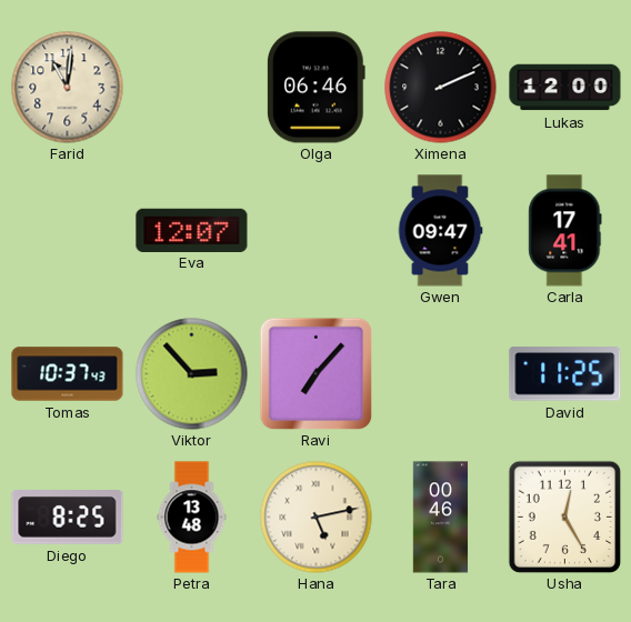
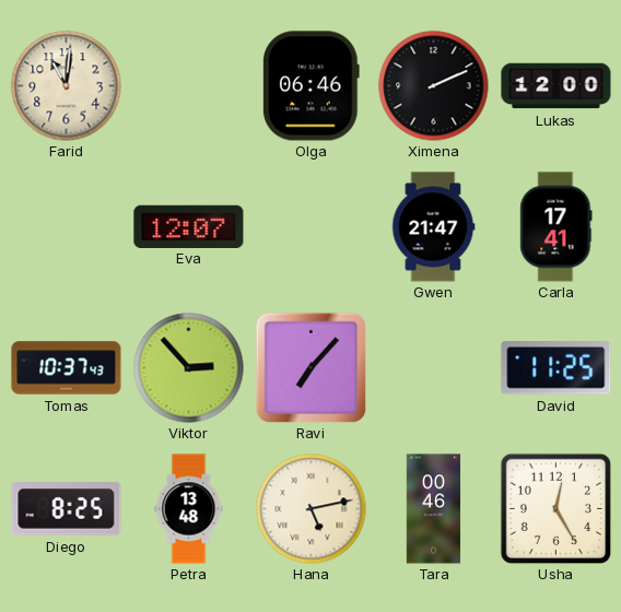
Gwen: 09:47 -> 21:47
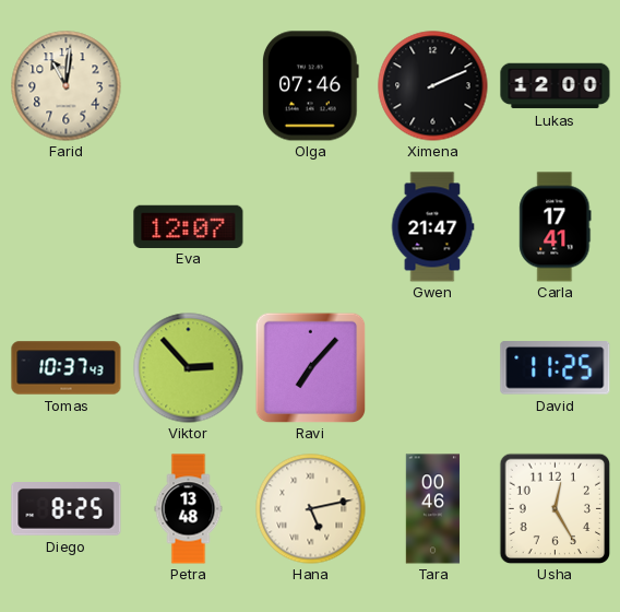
Olga: 06:46 -> 07:46
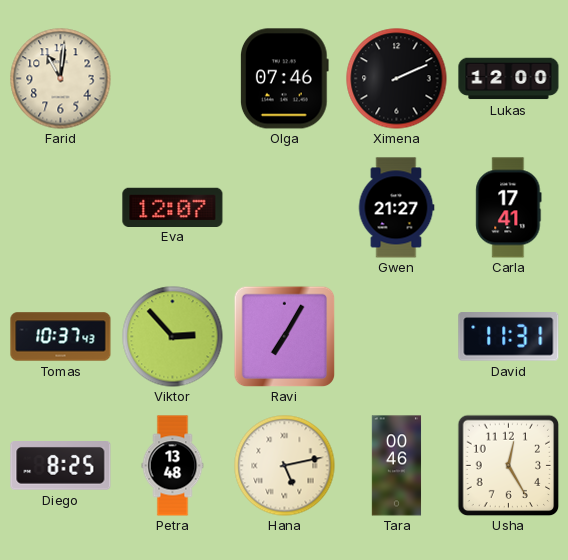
Gwen: 21:47 -> 21:27
Ravi: 7:07 -> 7:05
David: 11:25 -> 11:31
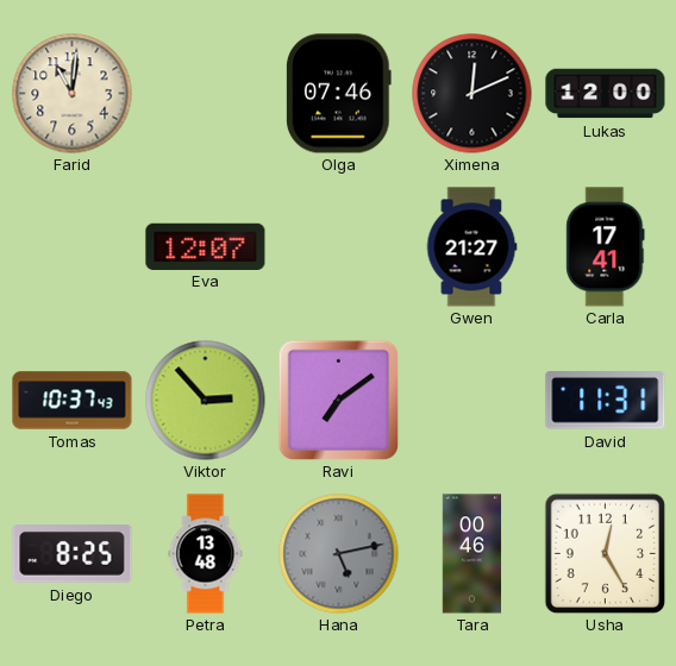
Ximena: 2:11 -> 12:11
Ravi: 7:05 -> 7:09
Hana dial: cream -> grey
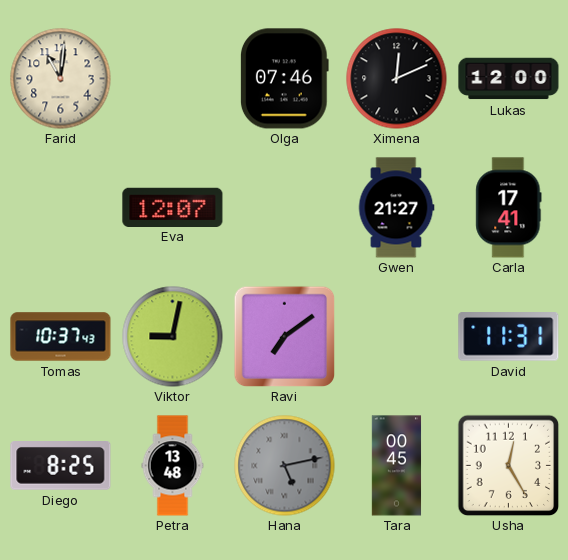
Viktor: 2:53 -> 9:02
Tara: 00:46 -> 00:45
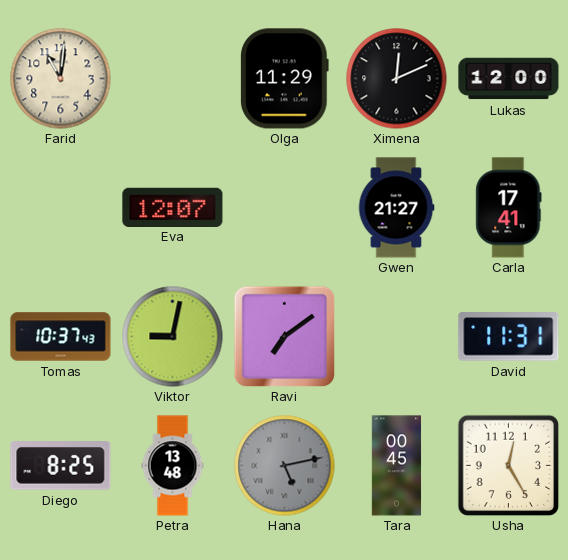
Olga: 07:46 -> 11:29
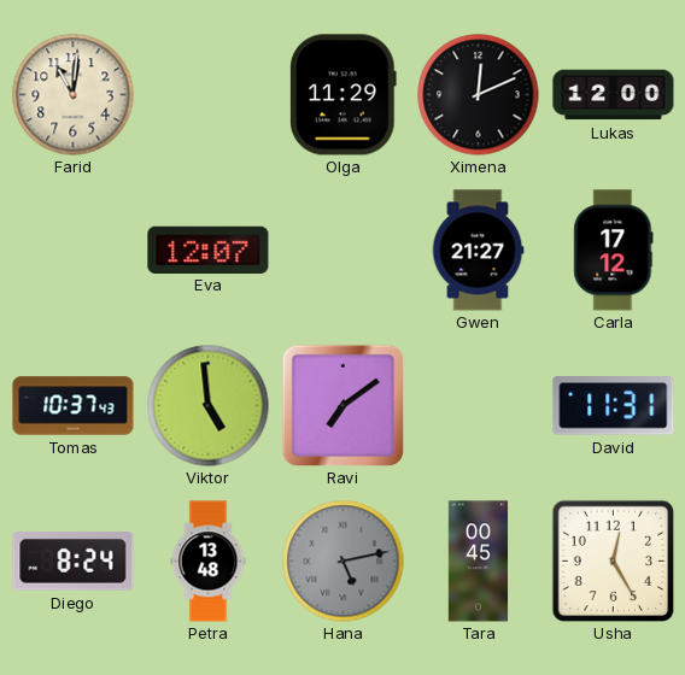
Carla: 17:41 -> 17:12
Viktor: 9:02 -> 4:59
Diego: 8:25 -> 8:24
